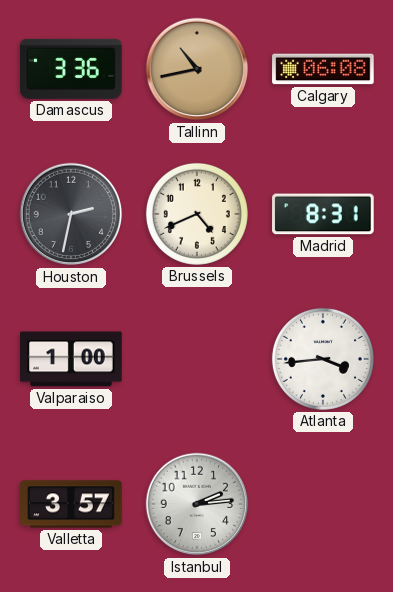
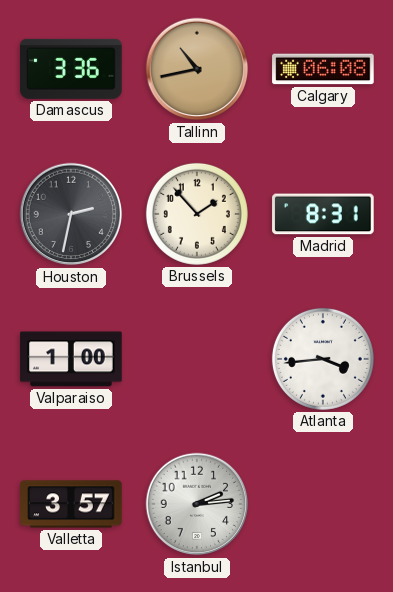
Brussels: 4:41 -> 1:53
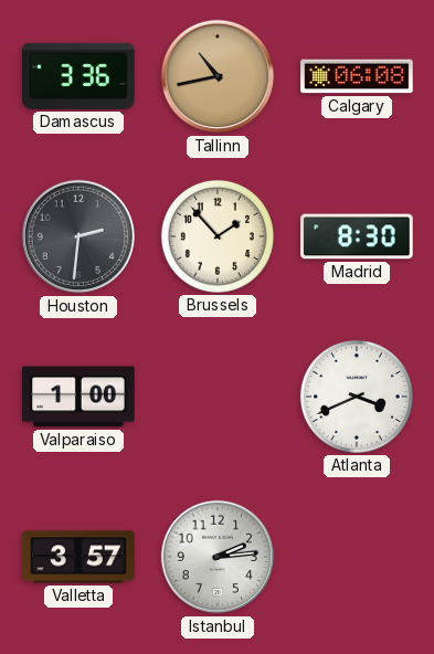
Houston: 2:32 -> 2:31
Madrid: 8:31 -> 8:30
Atlanta: 3:44 -> 3:41
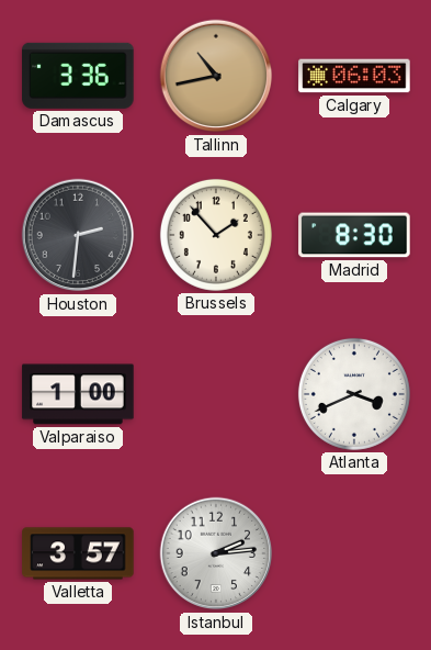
Calgary: 06:08 -> 06:03
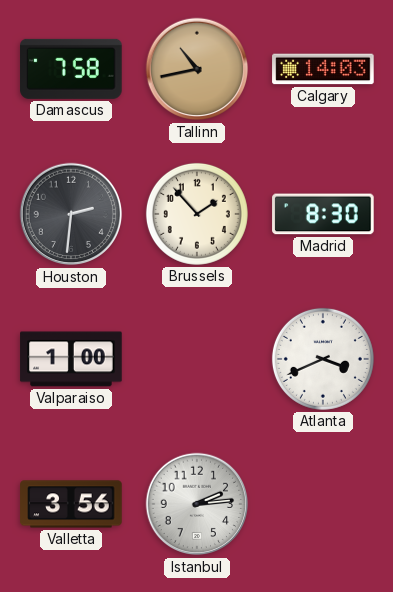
Damascus: 3:36 -> 7:58
Calgary: 06:03 -> 14:03
Valletta: 3:57 -> 3:56
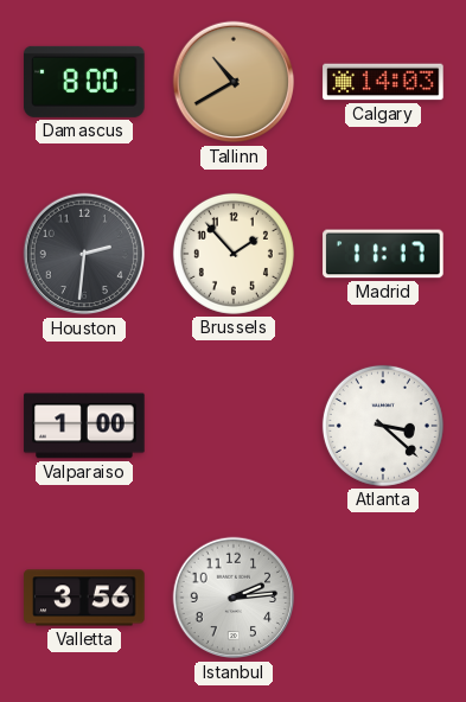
Damascus: 7:58 -> 8:00
Tallinn: 10:43 -> 10:40
Madrid: 8:30 -> 11:17
Atlanta: 3:41 -> 3:22
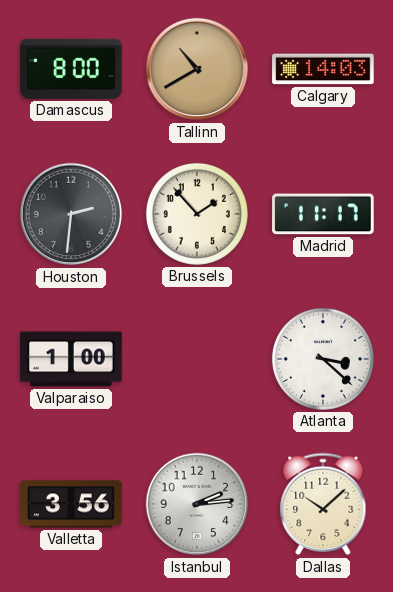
Dallas: none -> 10:08
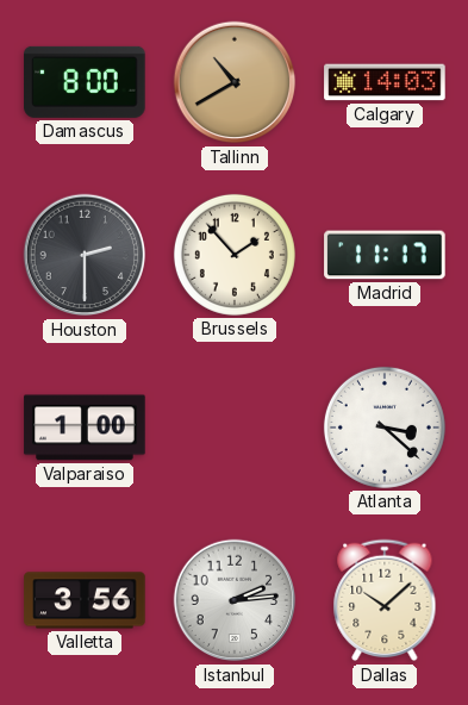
Houston: 2:31 -> 2:30
